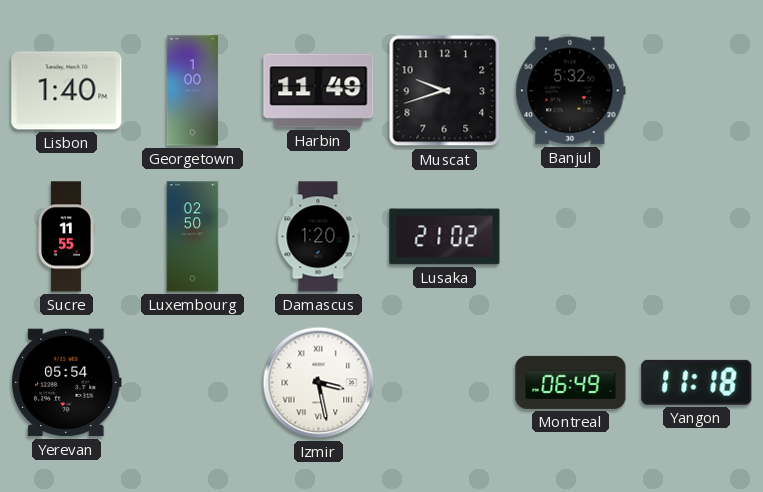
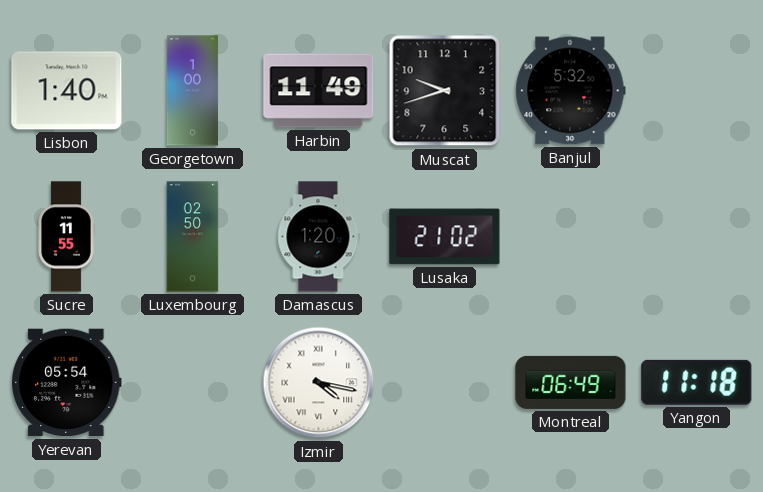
Izmir: 3:28 -> 4:17
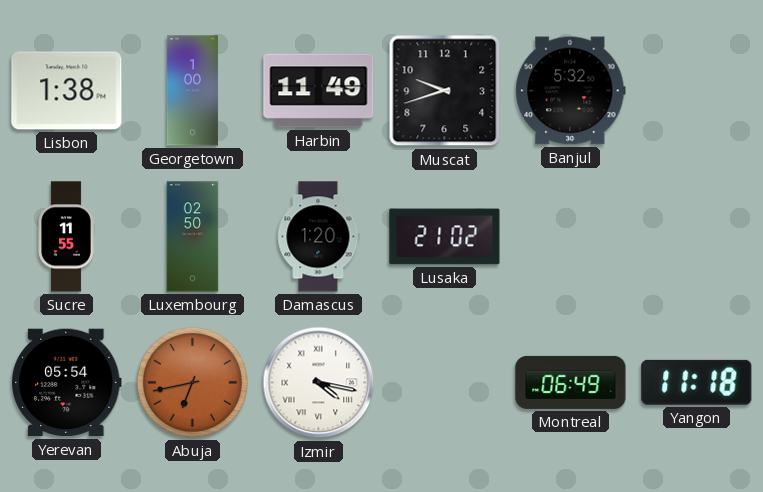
Lisbon: 1:40 -> 1:38
Abuja: none -> 6:43
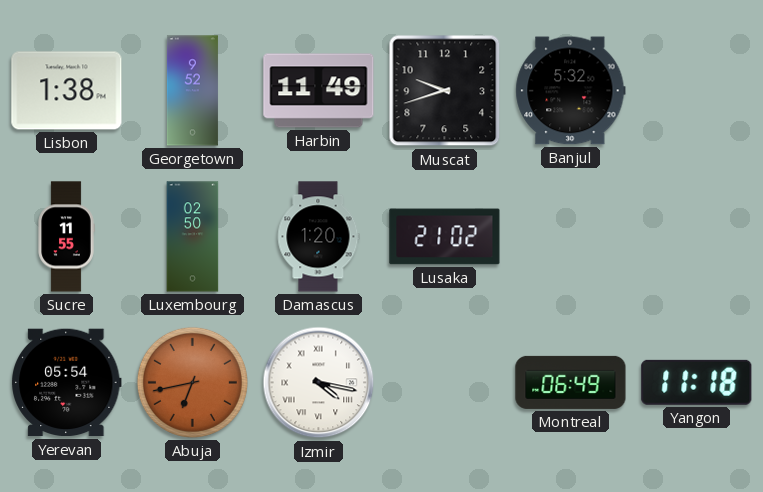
Georgetown: 1:00 -> 9:52
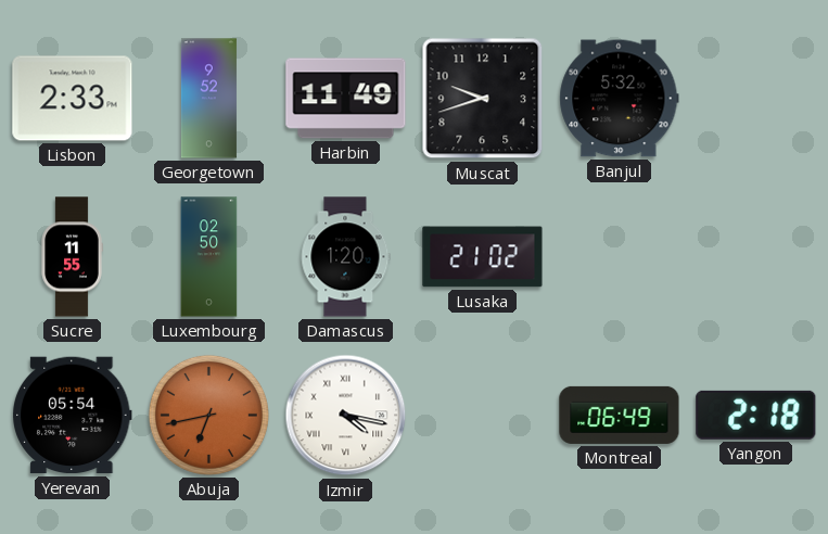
Lisbon: 1:38 -> 2:33
Yangon: 11:18 -> 2:18
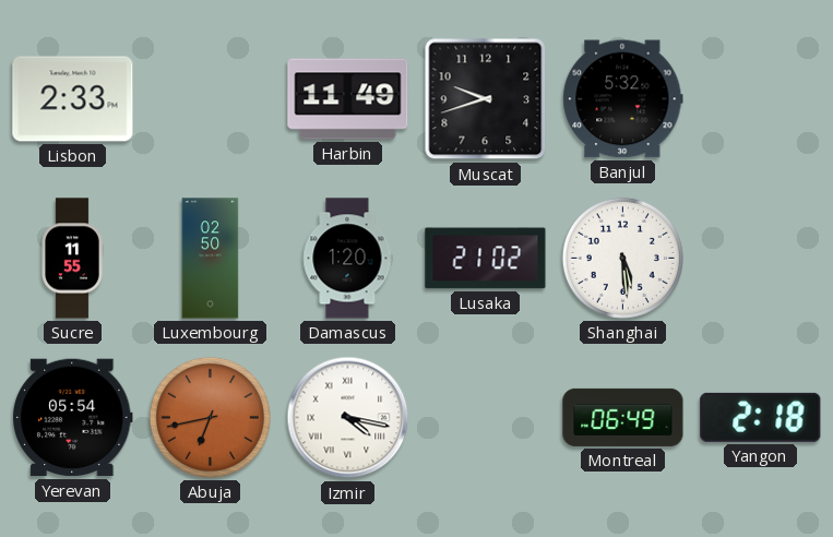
Georgetown: 9:52 -> none
Shanghai: none -> 5:29
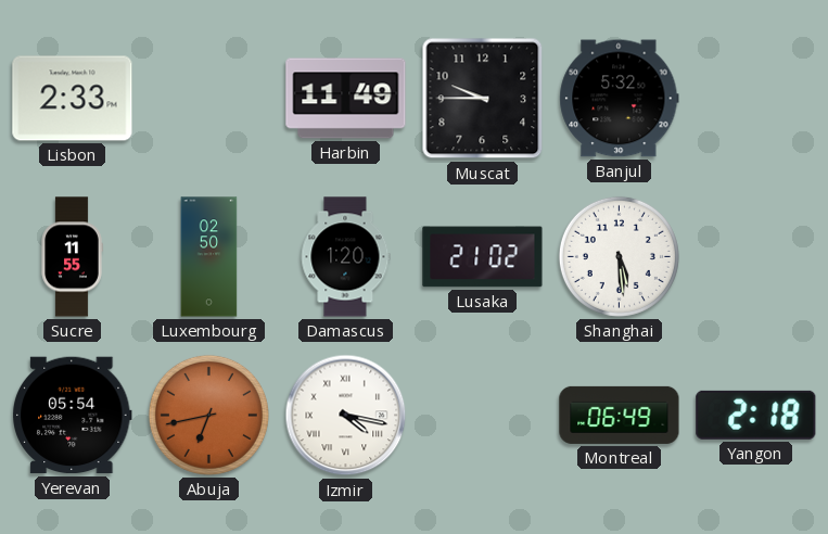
Muscat: 9:42 -> 9:45
